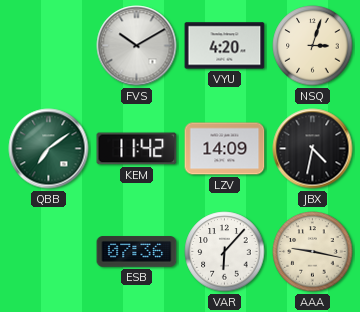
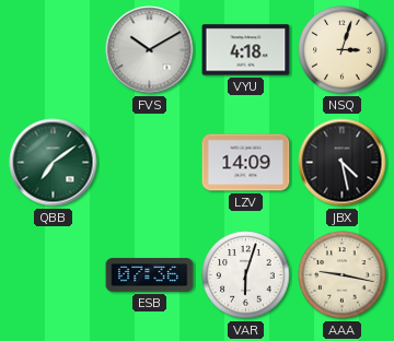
VYU: 4:20 -> 4:18
KEM: 11:42 -> none
JBX: 4:32 -> 4:28
VAR: 6:07 -> 6:03
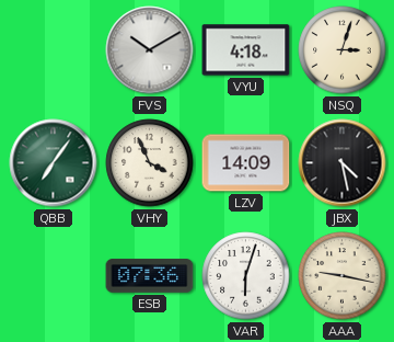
QBB: 7:09 -> 7:06
VHY: none -> 3:56
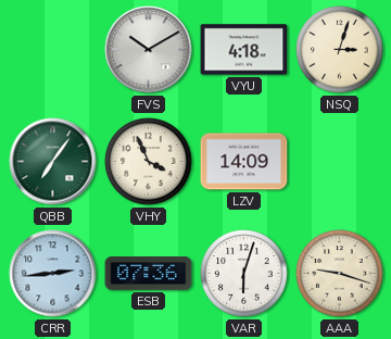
JBX: 4:28 -> none
CRR: none -> 2:44
AAA: 9:17 -> 9:18
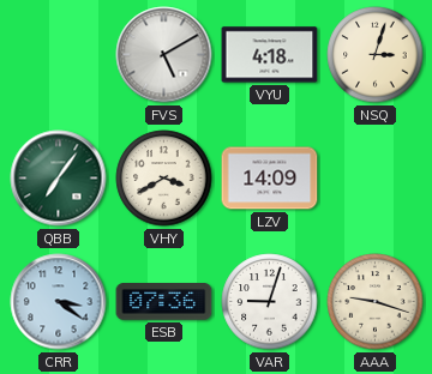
FVS: 10:10 -> 5:10
VHY: 3:56 -> 3:40
CRR: 2:44 -> 3:21
VAR: 6:03 -> 9:03
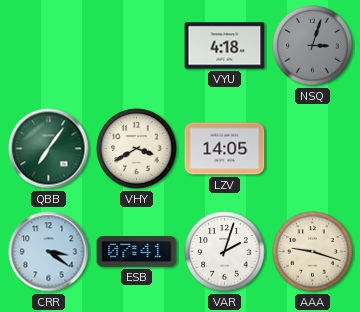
FVS: 5:10 -> none
NSQ dial: cream -> grey
LZV: 14:09 -> 14:05
ESB: 07:36 -> 07:41
VAR: 9:03 -> 2:03
